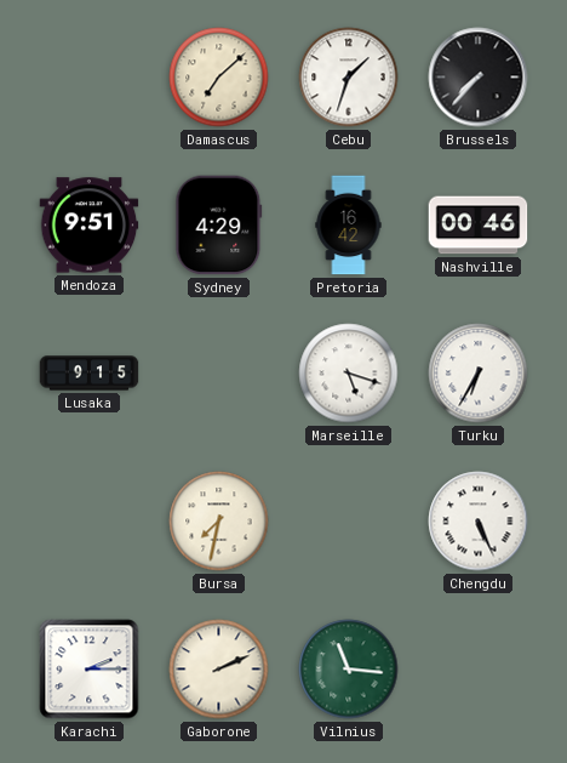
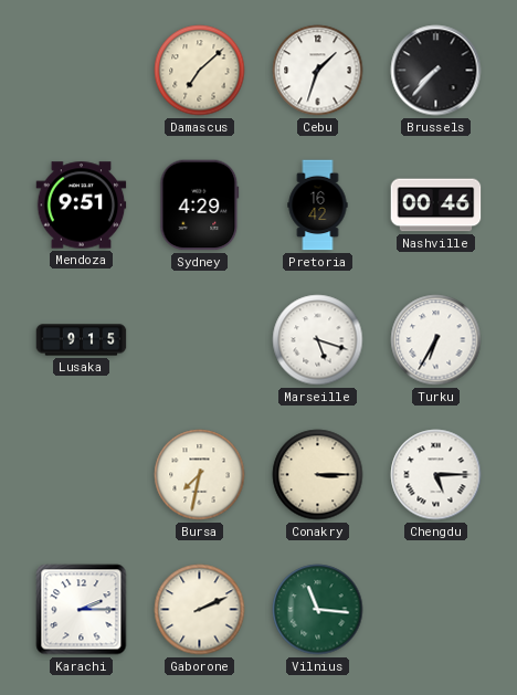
Conakry: none -> 3:15
Chengdu: 5:26 -> 5:15
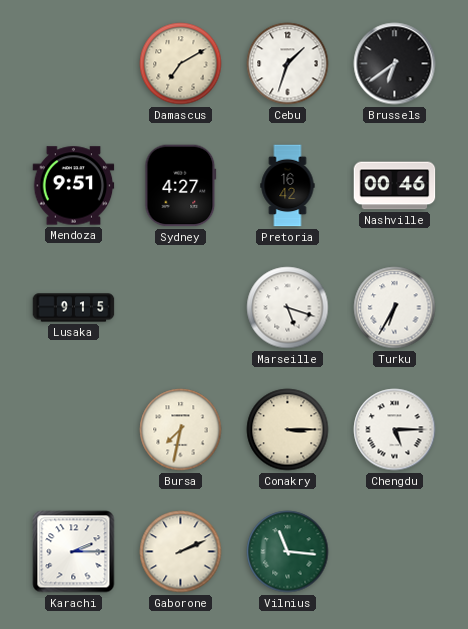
Damascus: 7:08 -> 7:10
Brussels: 7:37 -> 6:39
Sydney: 4:29 -> 4:27
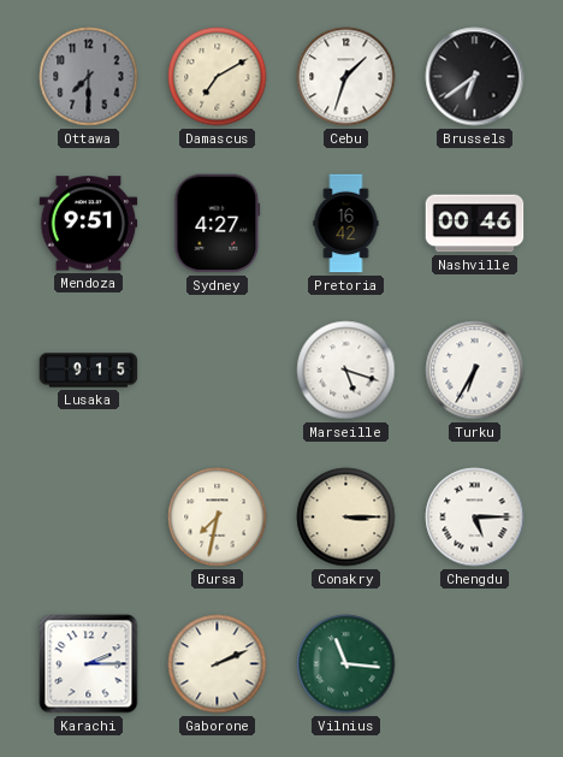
Ottawa: none -> 7:30
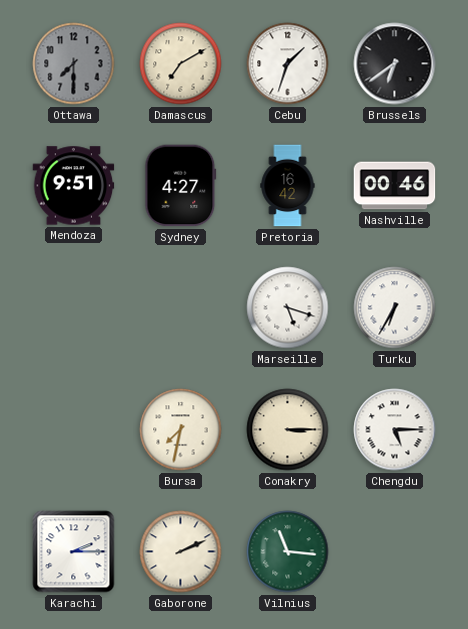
Lusaka: 9:15 -> none
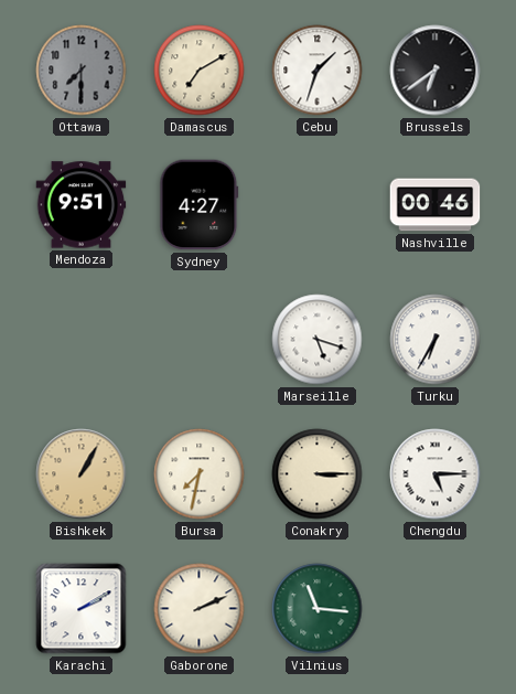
Pretoria: 16:42 -> none
Bishkek: none -> 1:05
Karachi: 2:15 -> 2:10
